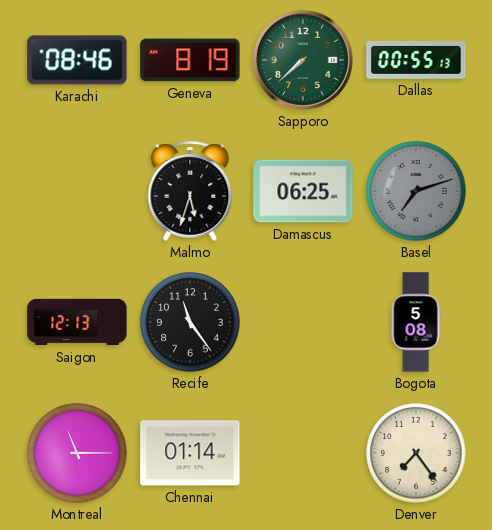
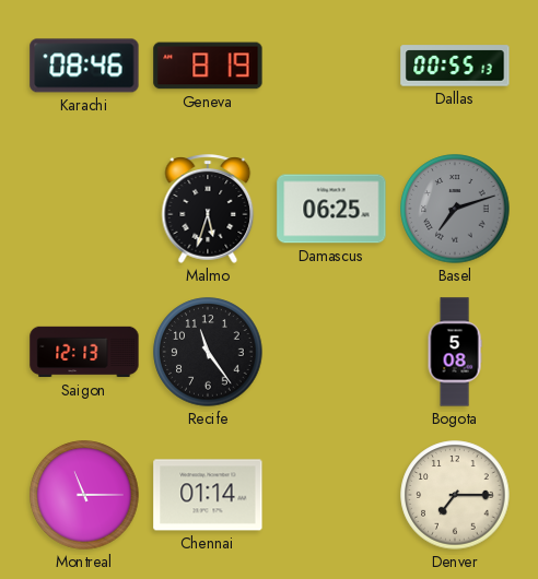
Sapporo: 7:38 -> none
Denver: 7:24 -> 7:15
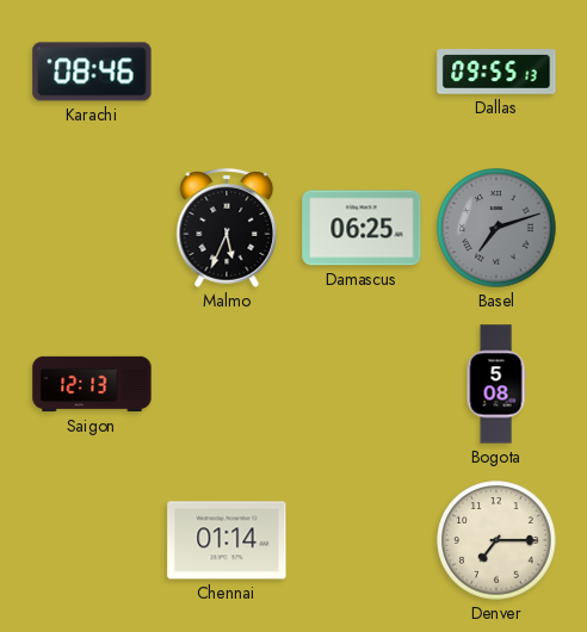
Geneva: 8:19 -> none
Dallas: 00:55 -> 09:55
Malmo: 5:33 -> 5:34
Recife: 11:24 -> none
Montreal: 11:15 -> none
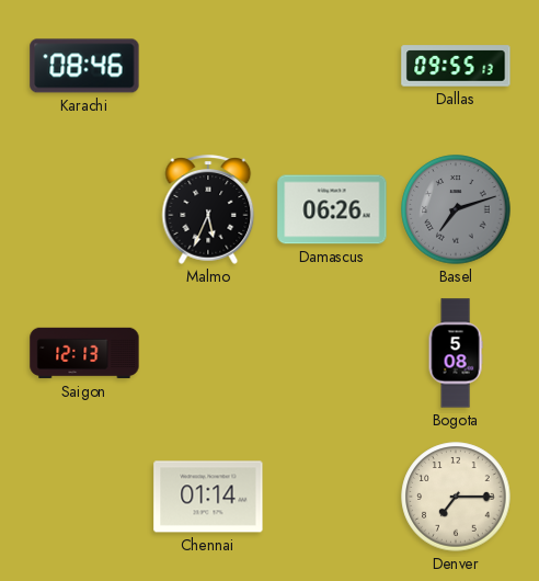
Damascus: 06:25 -> 06:26
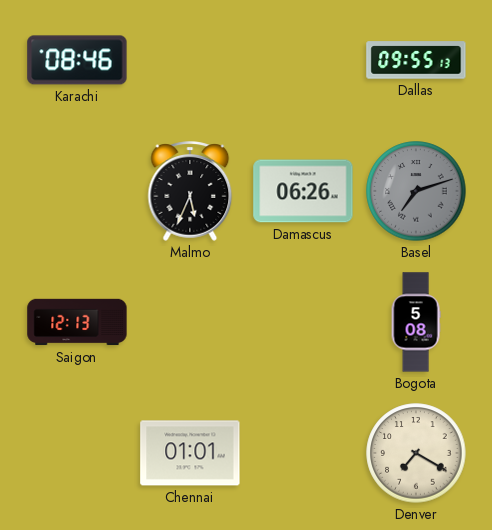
Chennai: 01:14 -> 01:01
Denver: 7:15 -> 7:20
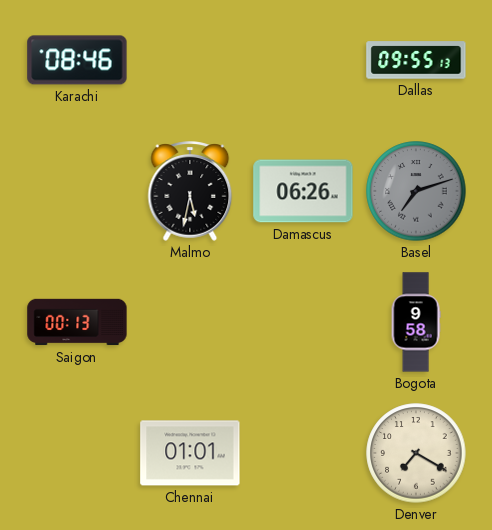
Malmo: 5:34 -> 5:32
Saigon: 12:13 -> 00:13
Bogota: 5:08 -> 9:58
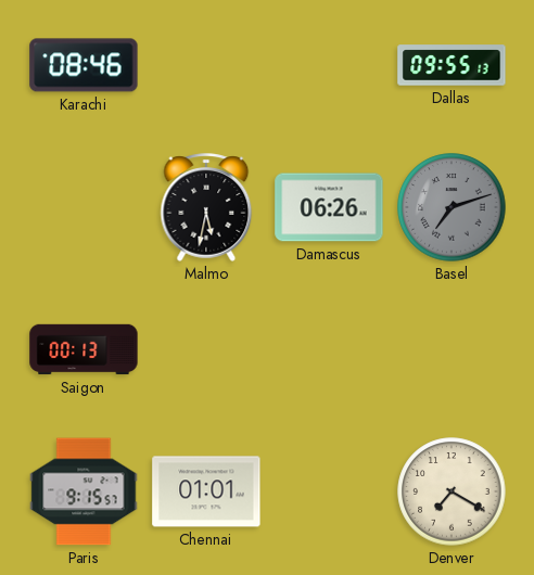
Bogota: 9:58 -> none
Paris: none -> 9:15
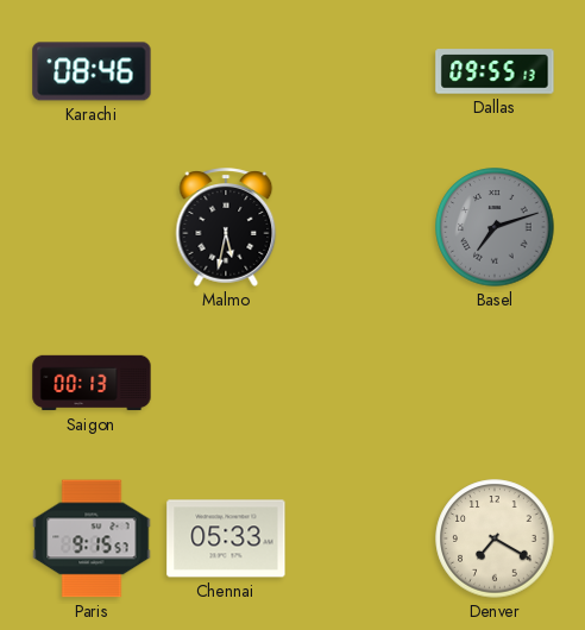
Damascus: 06:26 -> none
Chennai: 01:01 -> 05:33
